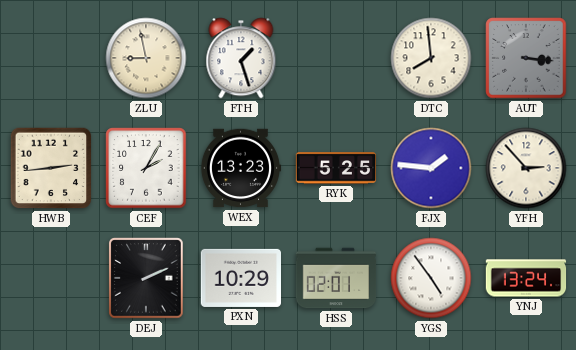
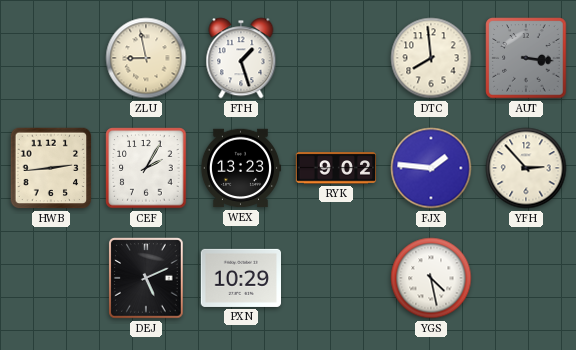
RYK: 5:25 -> 9:02
DEJ: 2:11 -> 5:11
HSS: 02:01 -> none
YGS: 4:54 -> 4:28
YNJ: 13:24 -> none
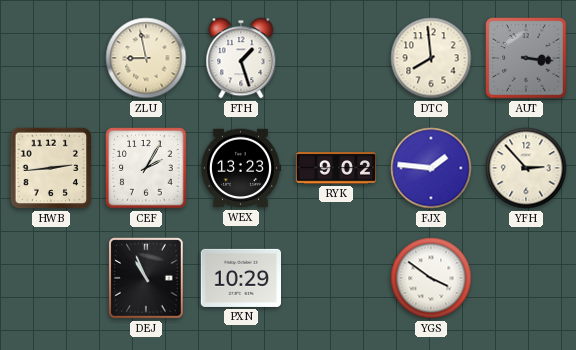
DEJ: 5:11 -> 10:56
YGS: 4:28 -> 3:51
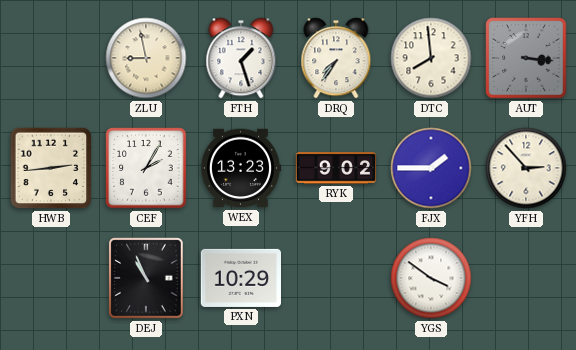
DRQ: none -> 7:36
FJX: 1:46 -> 1:45
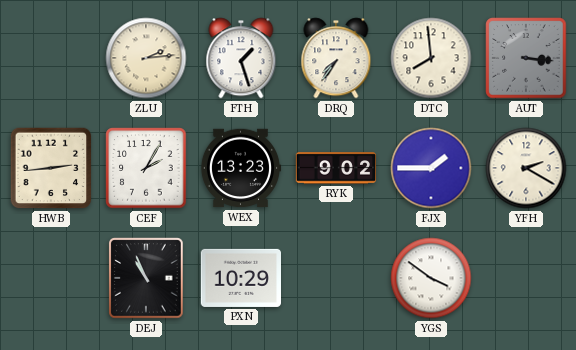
ZLU: 8:58 -> 2:14
YFH: 2:53 -> 2:20
